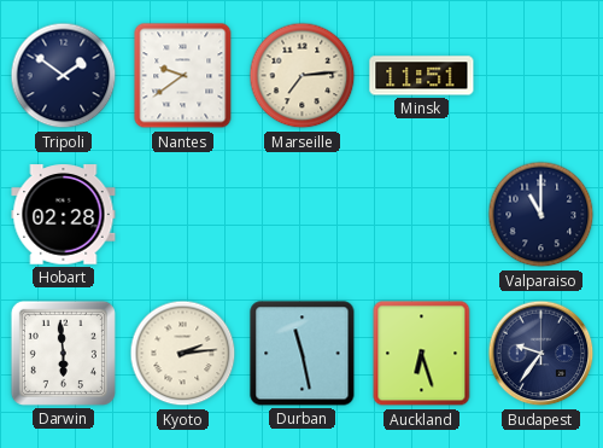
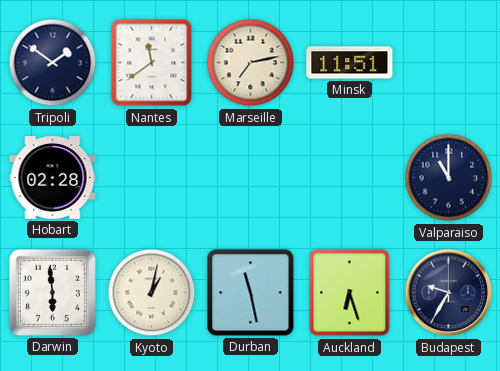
Nantes: 9:39 -> 11:39
Marseille: 7:14 -> 7:13
Kyoto: 2:14 -> 1:02
Budapest: 9:36 -> 9:35
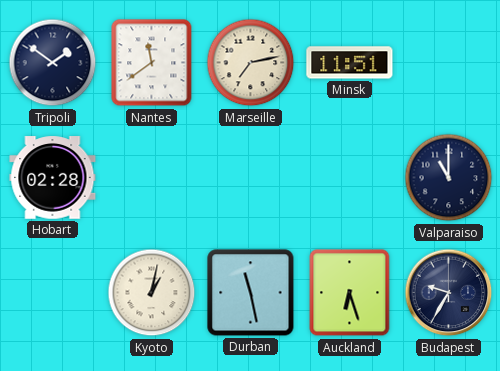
Darwin: 5:59 -> none
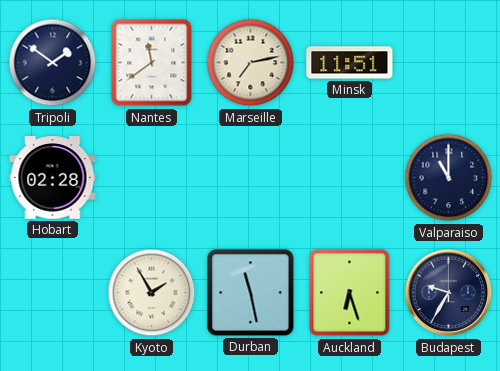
Kyoto: 1:02 -> 1:55
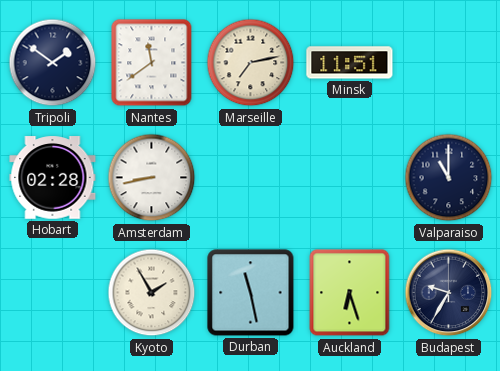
Amsterdam: none -> 8:43
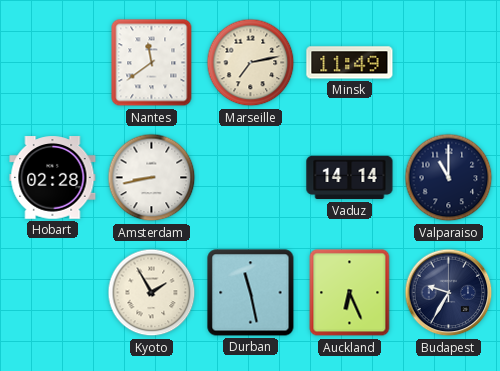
Tripoli: 1:51 -> none
Minsk: 11:51 -> 11:49
Vaduz: none -> 14:14
Auckland: 6:27 -> 6:26
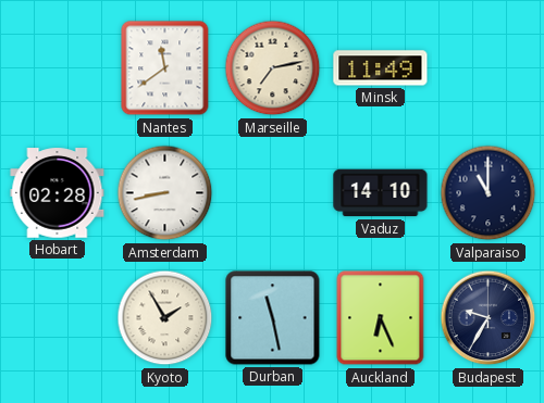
Vaduz: 14:14 -> 14:10
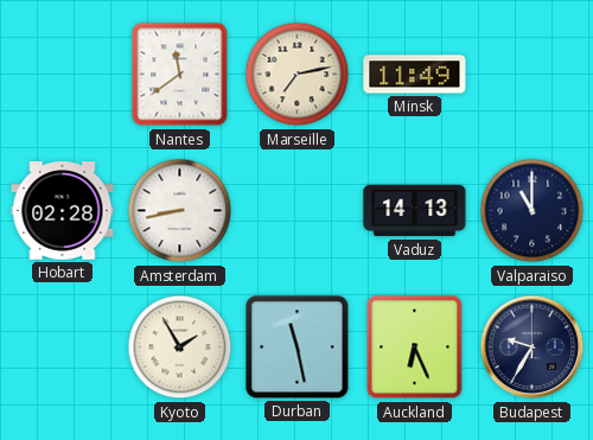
Vaduz: 14:10 -> 14:13
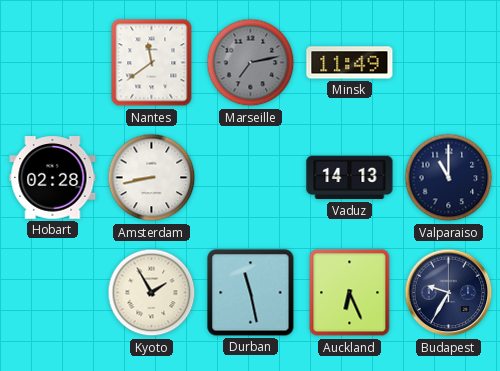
Marseille dial: cream -> grey
